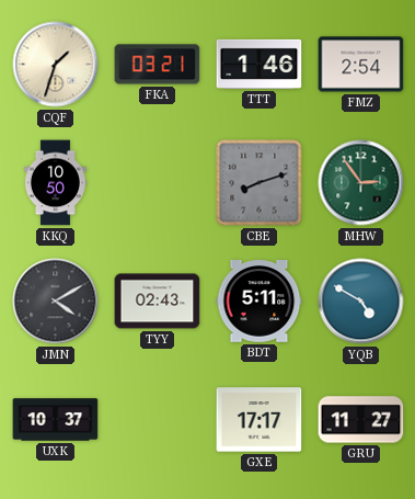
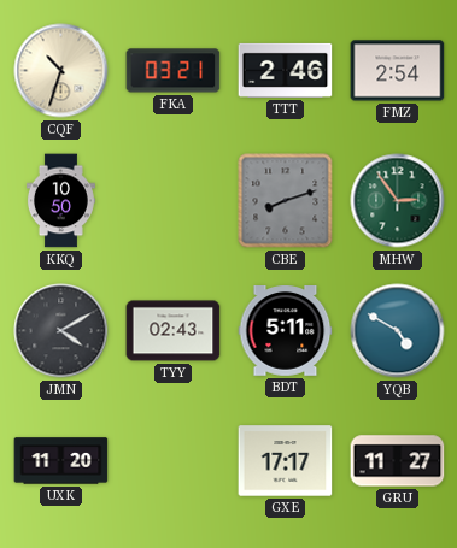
CQF: 1:33 -> 10:33
TTT: 1:46 -> 2:46
UXK: 10:37 -> 11:20
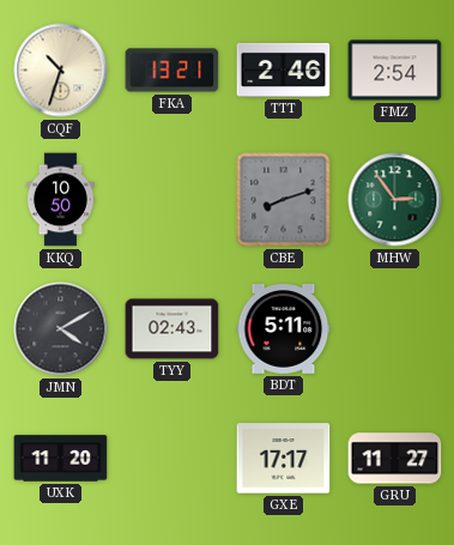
FKA: 03:21 -> 13:21
YQB: 4:50 -> none
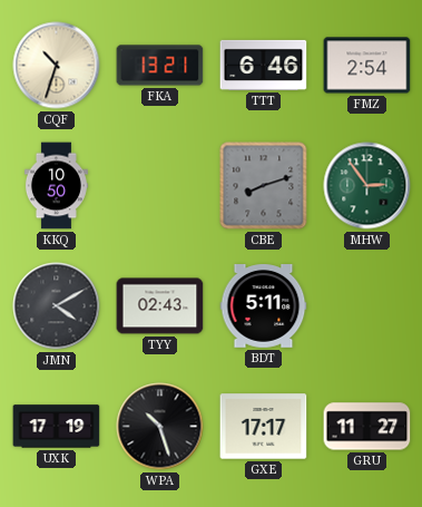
TTT: 2:46 -> 6:46
UXK: 11:20 -> 17:19
WPA: none -> 10:27
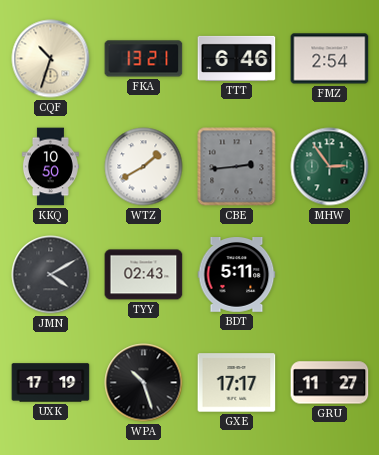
WTZ: none -> 1:40
CBE: 8:12 -> 2:44
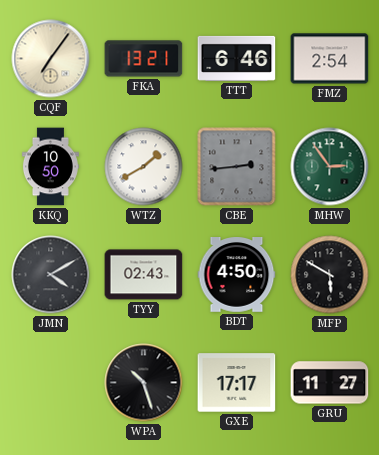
CQF: 10:33 -> 7:06
BDT: 5:11 -> 4:50
MFP: none -> 5:50
UXK: 17:19 -> none
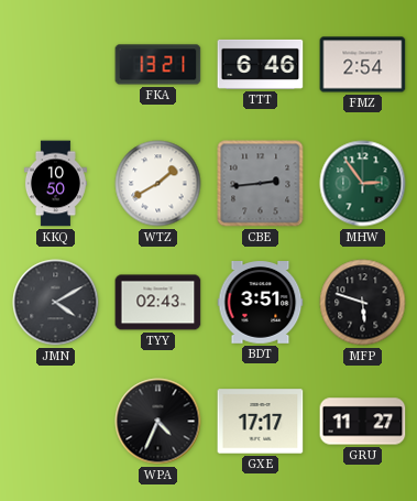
CQF: 7:06 -> none
BDT: 4:50 -> 3:51
MFP: 5:50 -> 5:48
WPA: 10:27 -> 4:34
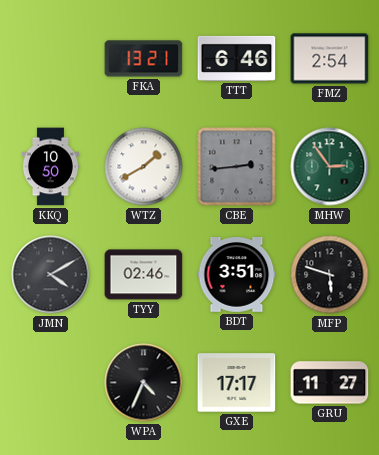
TYY: 02:43 -> 02:46
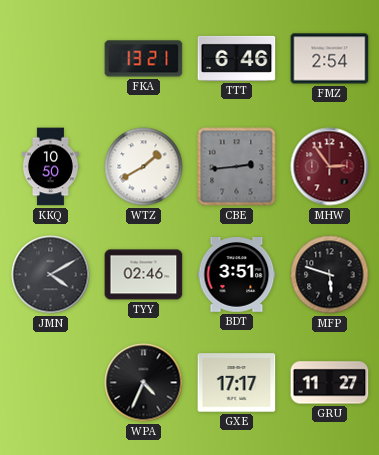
MHW dial: green -> burgundy
